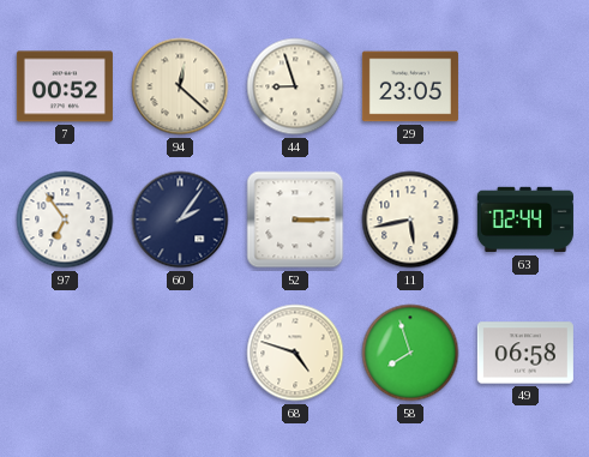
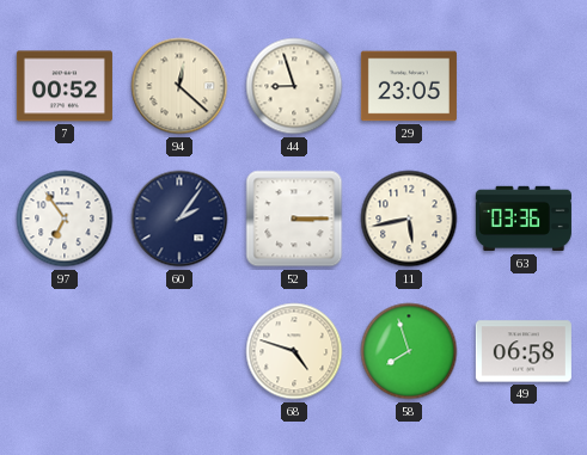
63: 02:44 -> 03:36
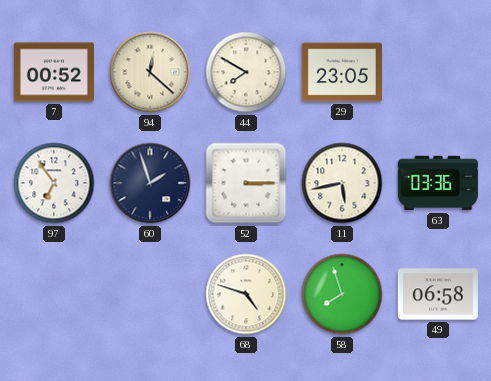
44: 8:57 -> 7:50
60: 2:06 -> 1:57
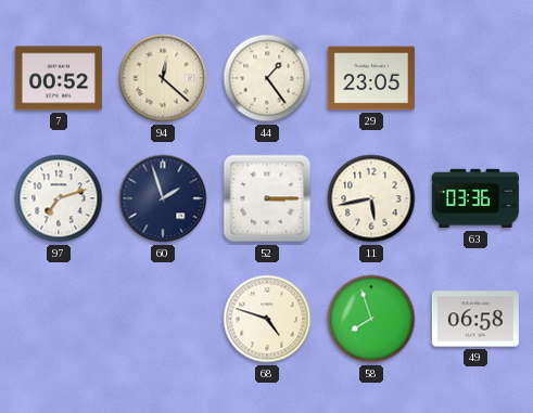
44: 7:50 -> 1:24
97: 6:54 -> 7:12
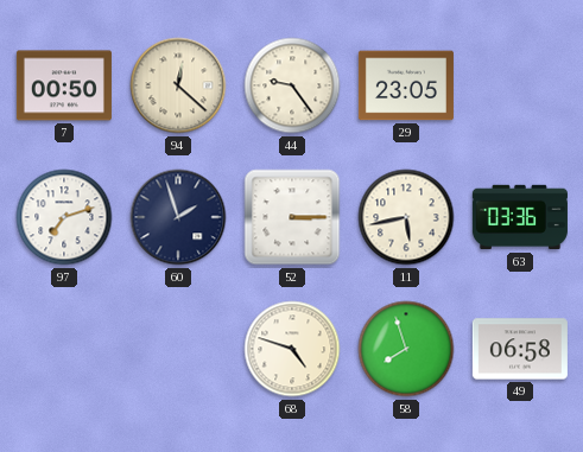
7: 00:52 -> 00:50
44: 1:24 -> 9:24
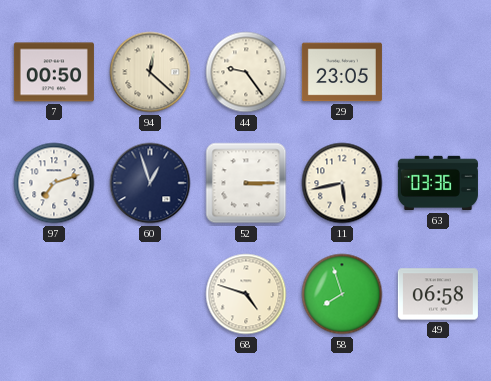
60: 1:57 -> 12:57
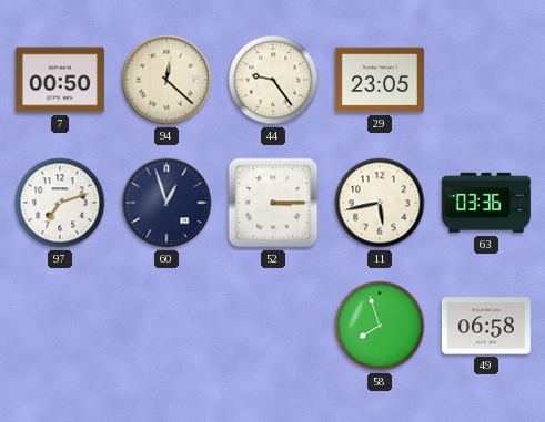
68: 4:48 -> none
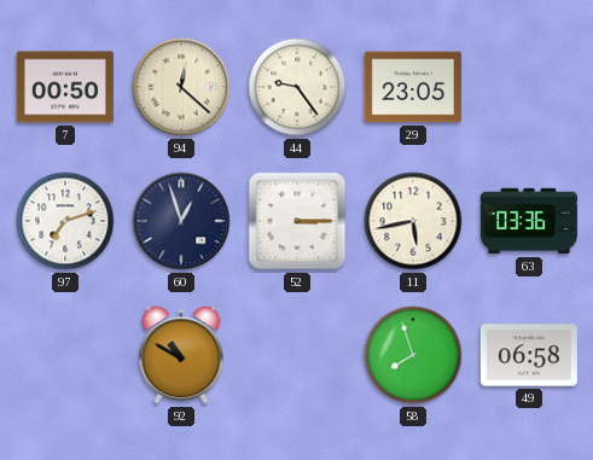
92: none -> 10:50
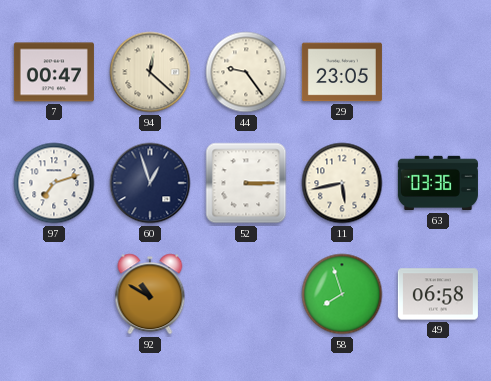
7: 00:50 -> 00:47
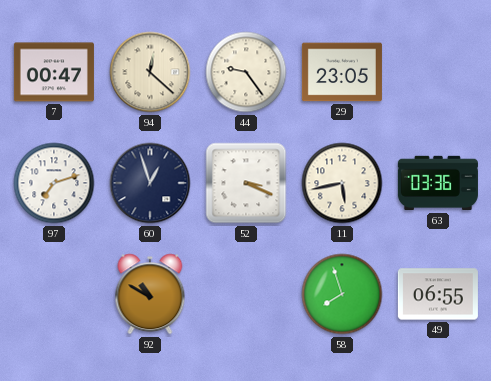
52: 3:15 -> 3:19
49: 06:58 -> 06:55
